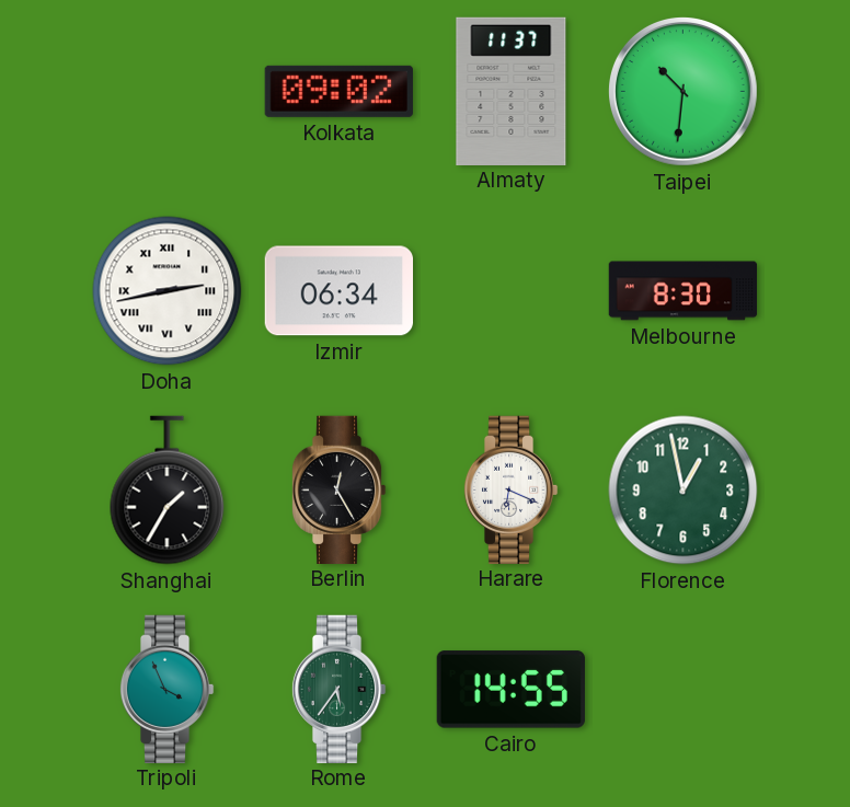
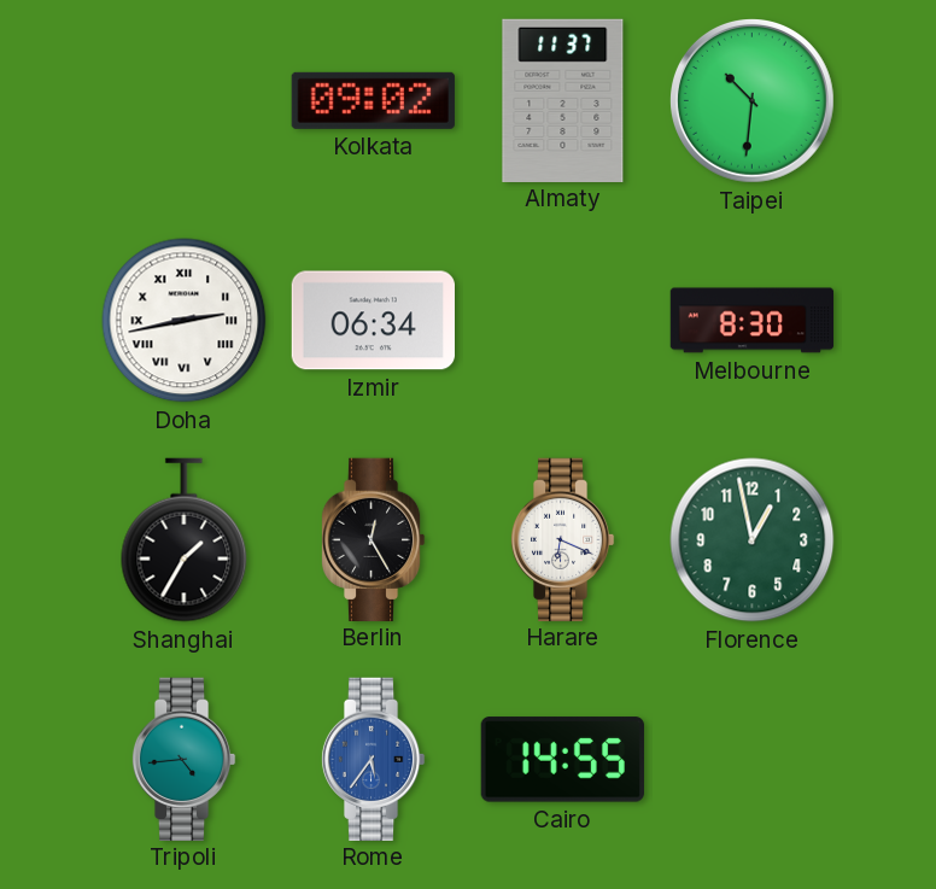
Tripoli: 3:56 -> 4:44
Rome dial: green -> blue
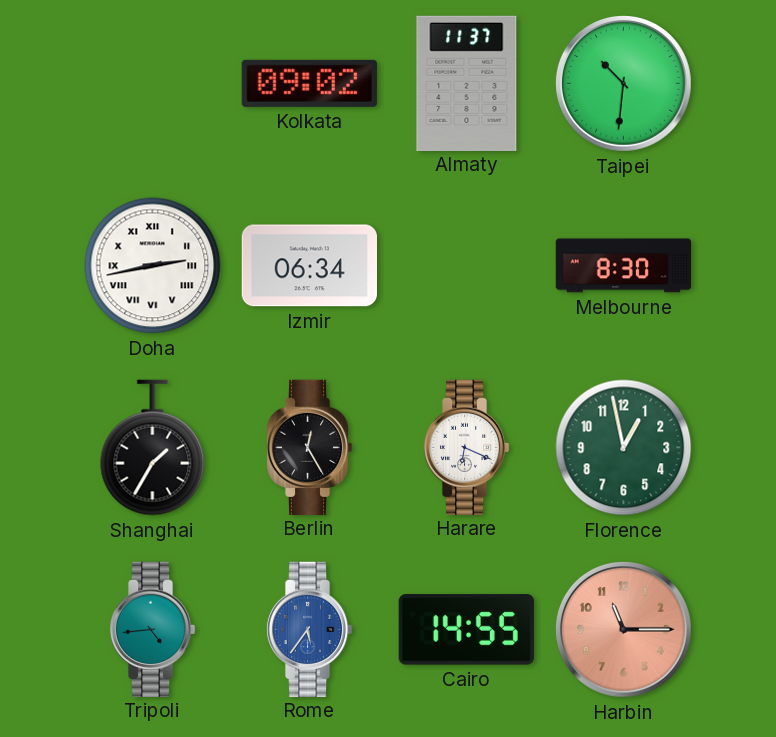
Harbin: none -> 11:15
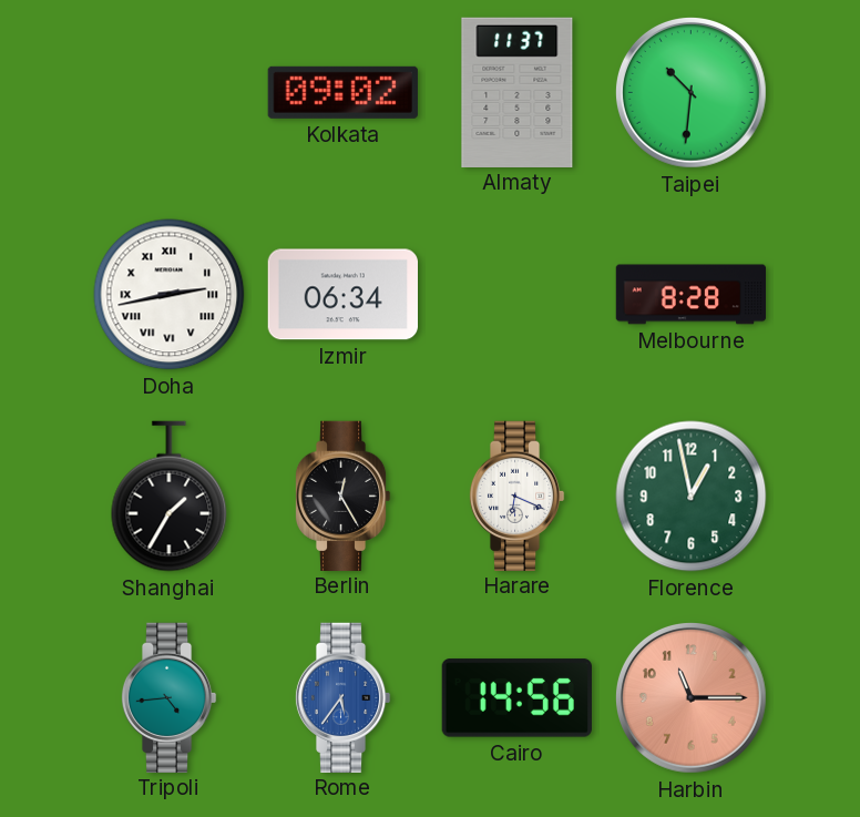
Melbourne: 8:30 -> 8:28
Cairo: 14:55 -> 14:56
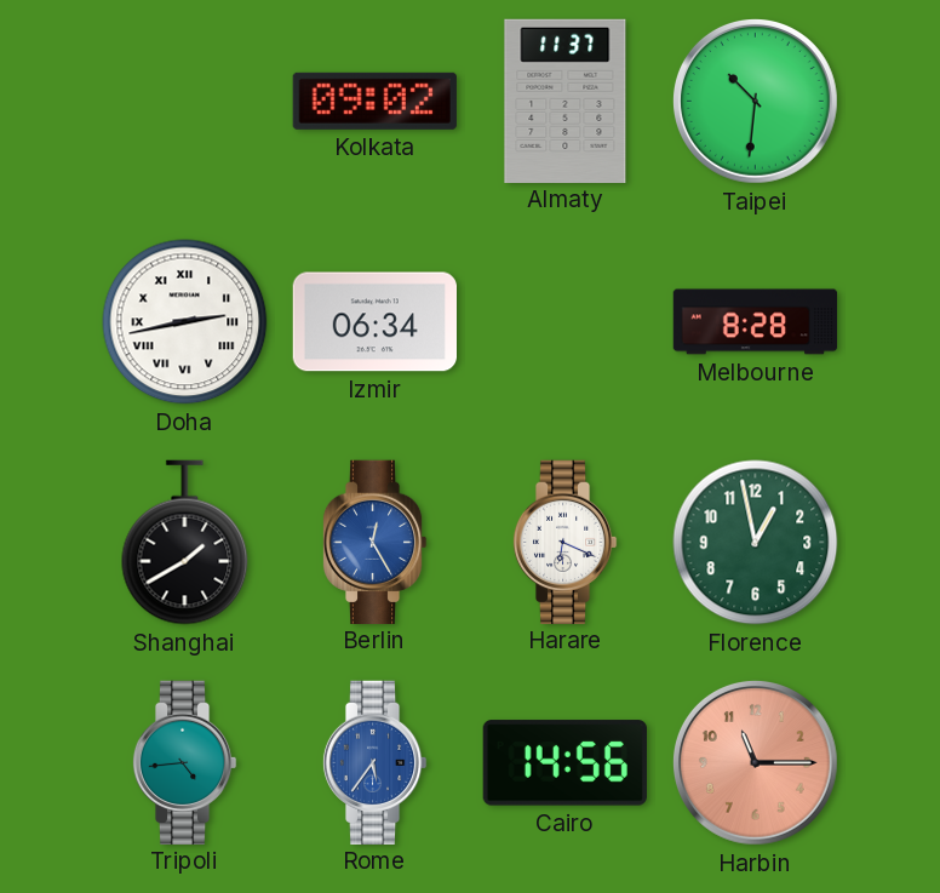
Shanghai: 1:35 -> 1:40
Berlin dial: black -> blue
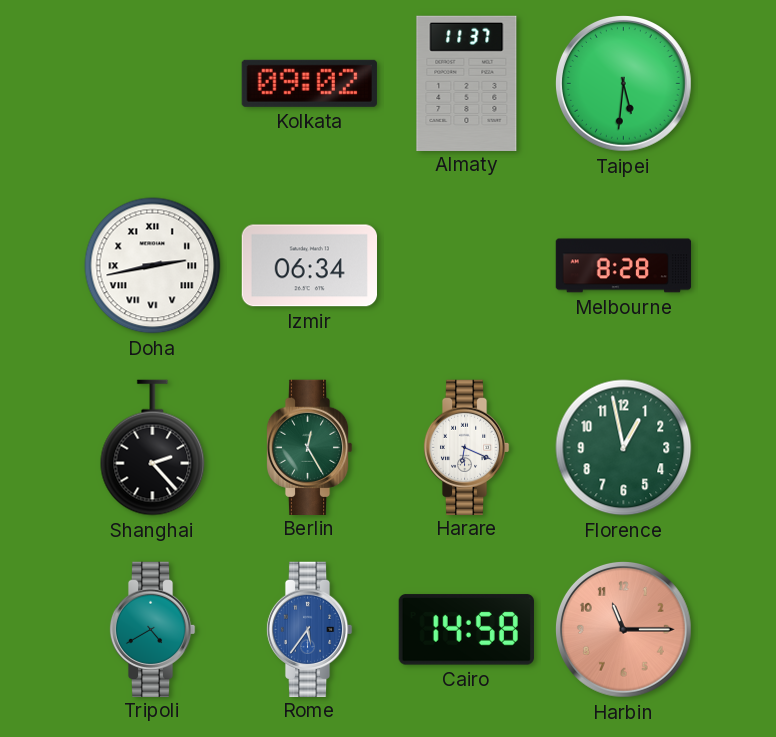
Taipei: 10:31 -> 5:31
Shanghai: 1:40 -> 2:23
Berlin dial: blue -> green
Tripoli: 4:44 -> 4:40
Cairo: 14:56 -> 14:58
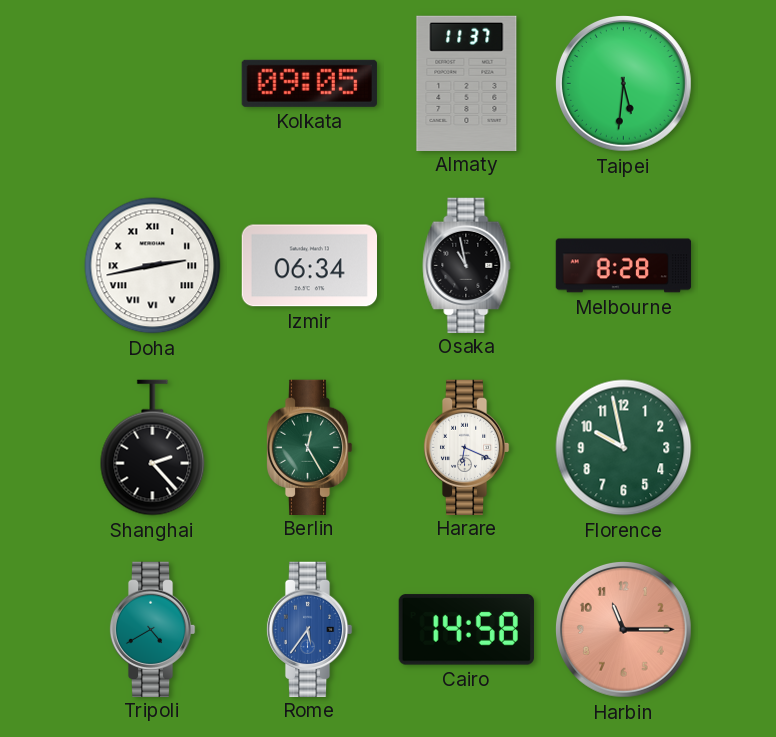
Kolkata: 09:02 -> 09:05
Osaka: none -> 10:58
Florence: 12:58 -> 9:58
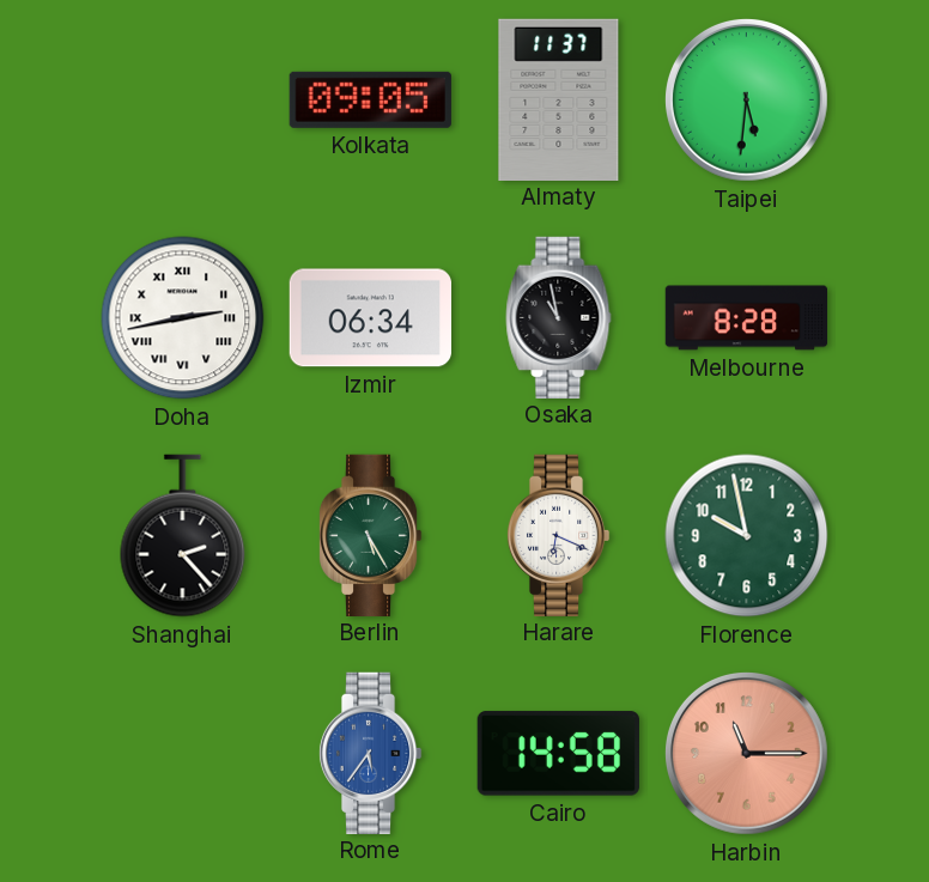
Berlin: 12:25 -> 5:25
Tripoli: 4:40 -> none
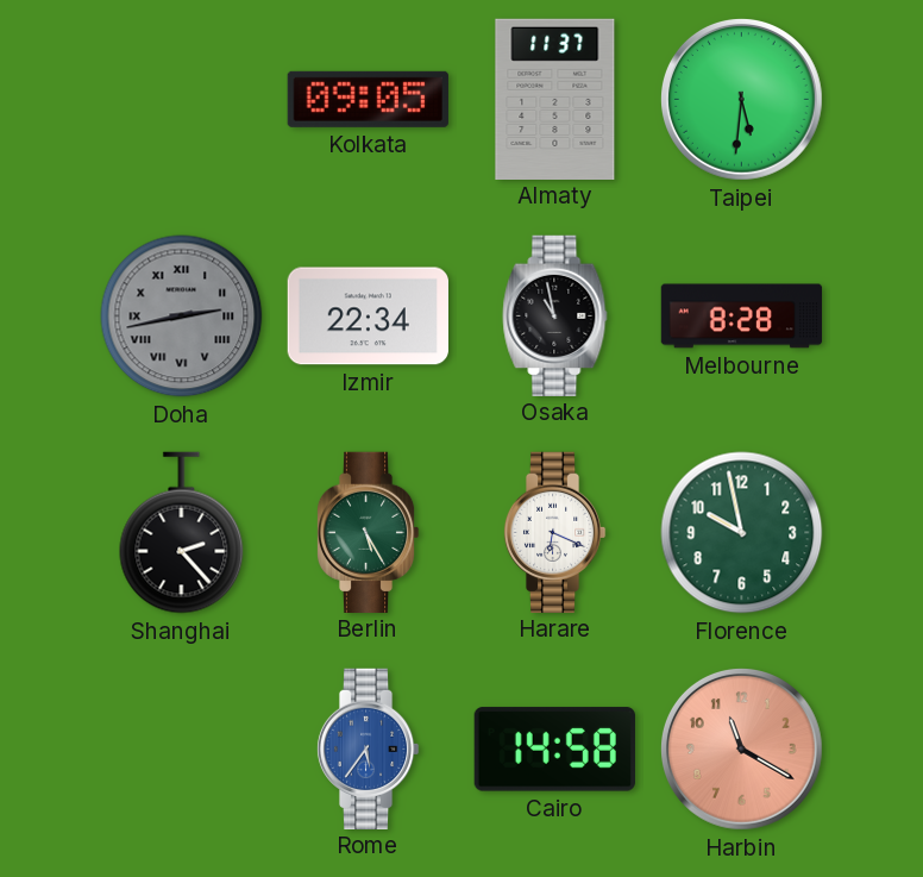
Doha dial: white -> grey
Izmir: 06:34 -> 22:34
Harbin: 11:15 -> 11:20
